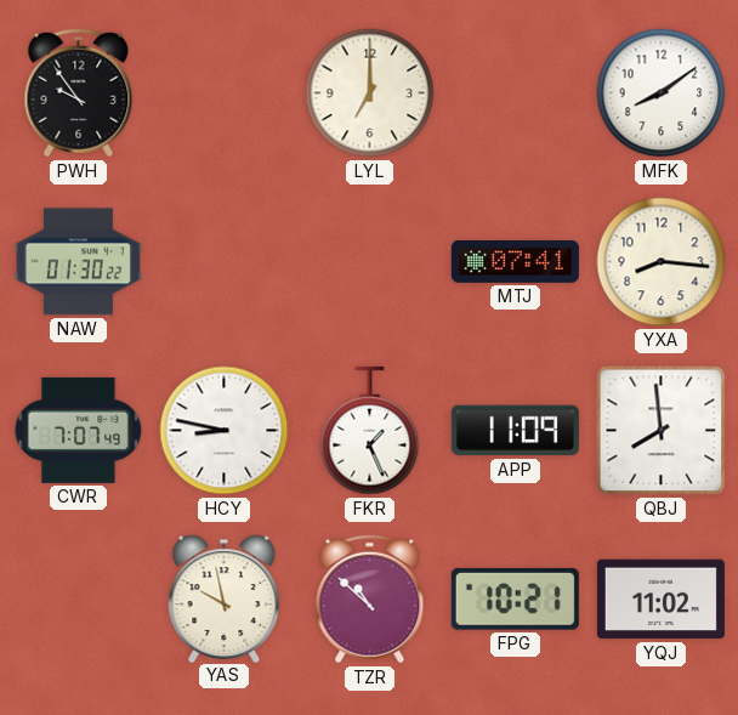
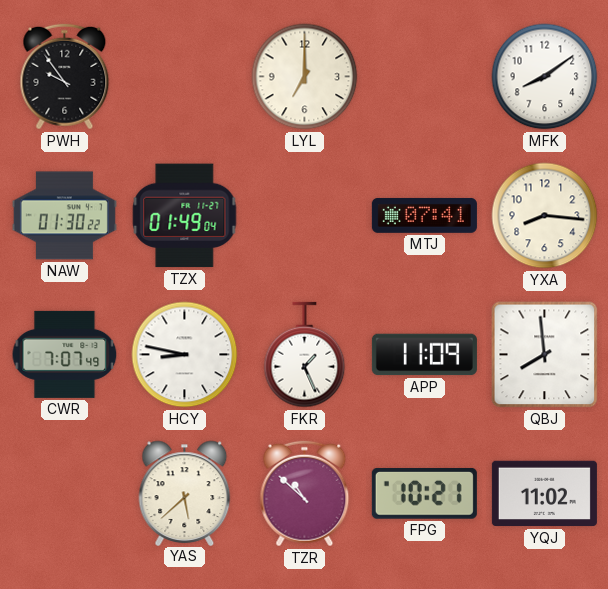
TZX: none -> 01:49
YAS: 9:58 -> 5:38
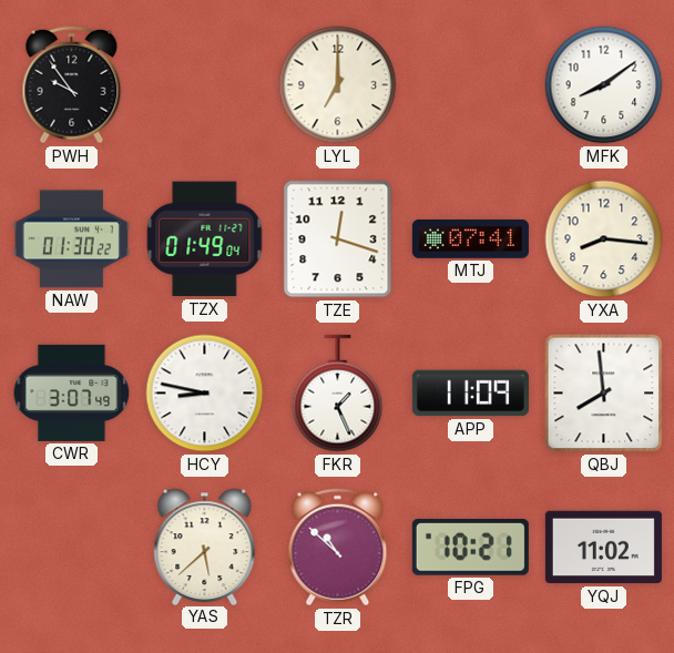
TZE: none -> 12:18
CWR: 7:07 -> 3:07
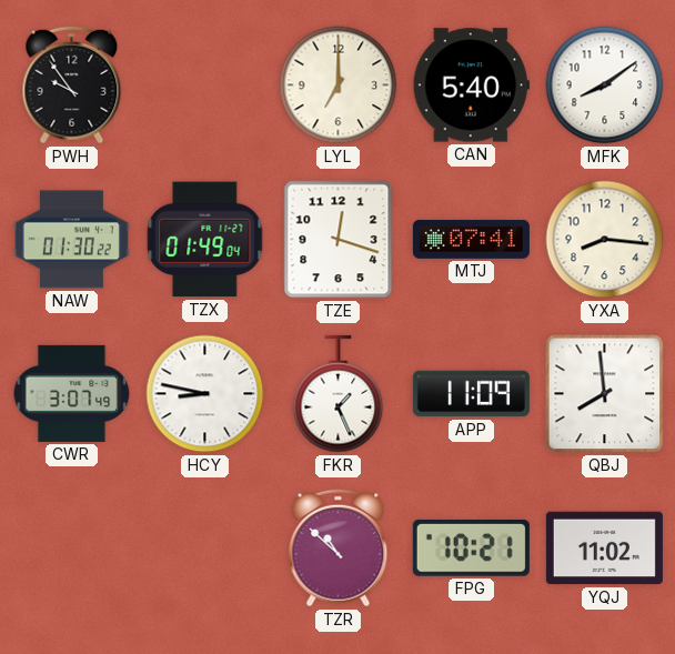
CAN: none -> 5:40
YAS: 5:38 -> none
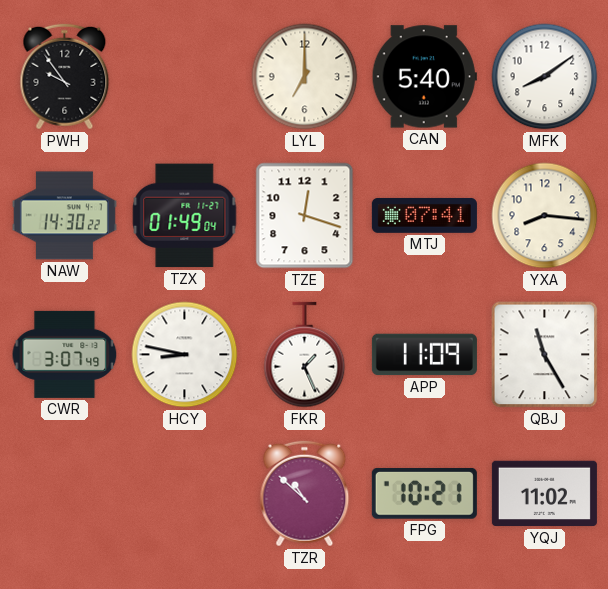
NAW: 01:30 -> 14:30
QBJ: 7:59 -> 11:25
